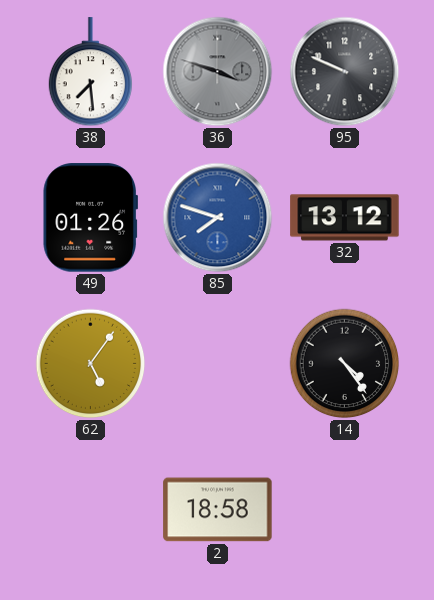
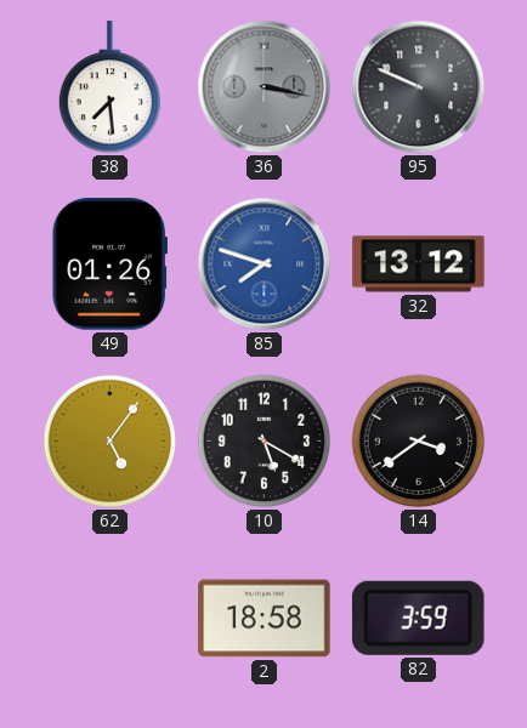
36: 3:48 -> 3:17
10: none -> 5:20
14: 4:24 -> 3:39
82: none -> 3:59
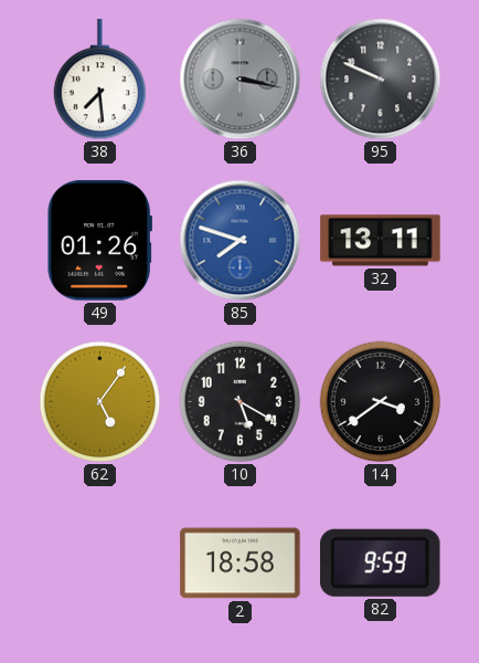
32: 13:12 -> 13:11
82: 3:59 -> 9:59
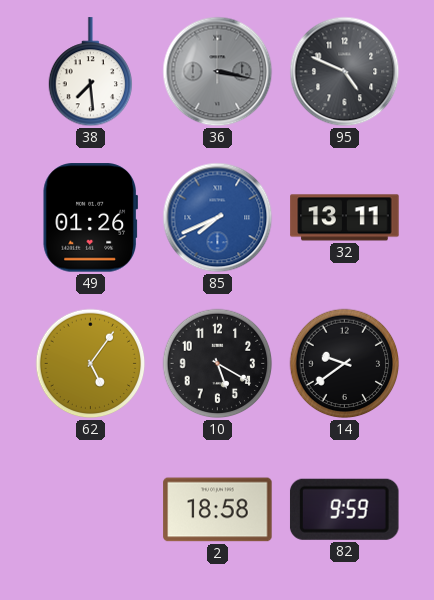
95: 9:49 -> 4:49
85: 7:48 -> 7:41
14: 3:39 -> 9:39
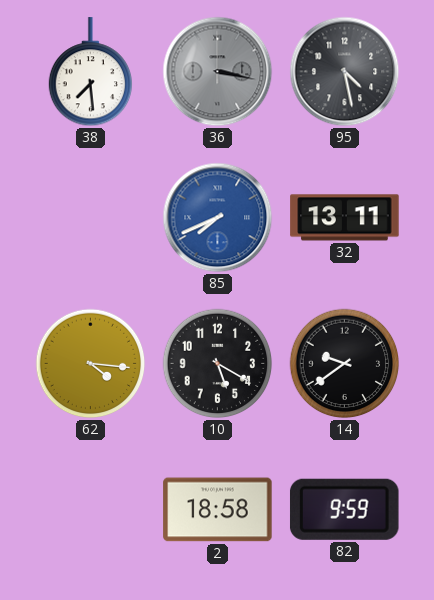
95: 4:49 -> 4:28
49: 01:26 -> none
62: 5:06 -> 4:16
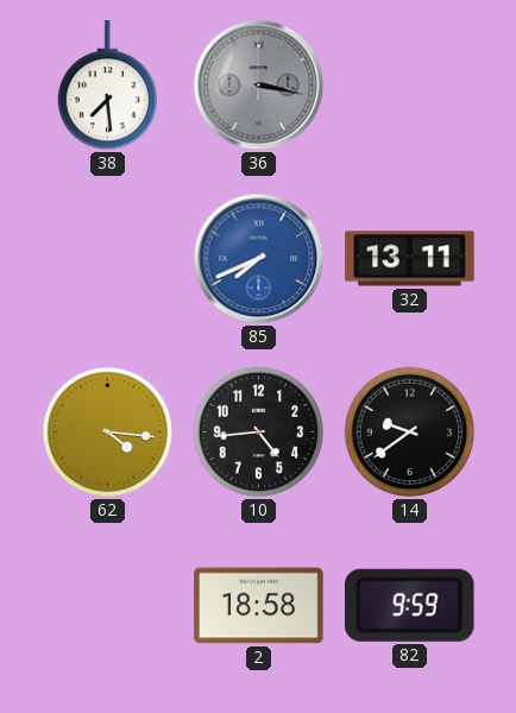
95: 4:28 -> none
10: 5:20 -> 4:44
